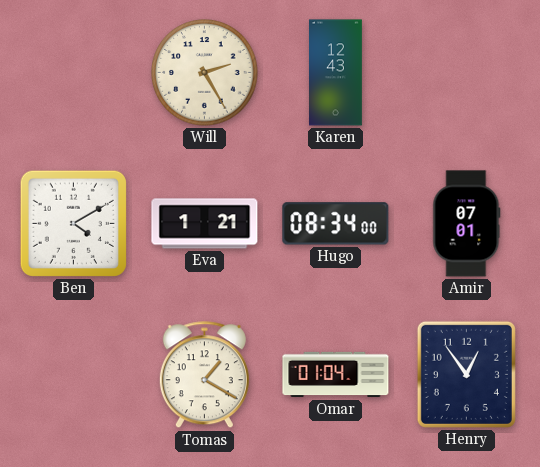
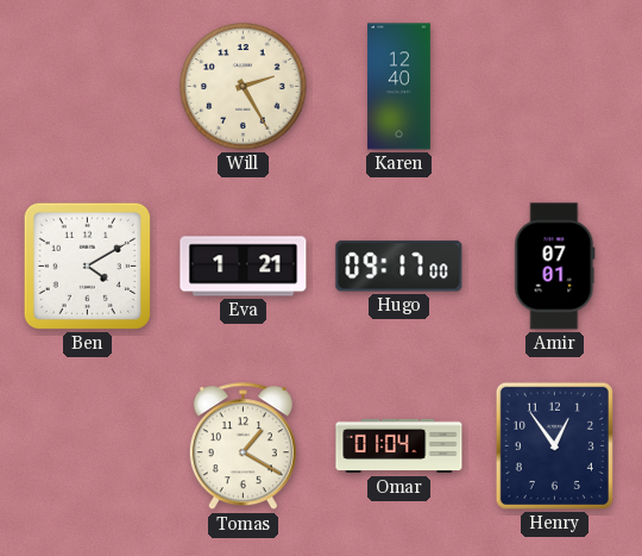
Karen: 12:43 -> 12:40
Hugo: 08:34 -> 09:17
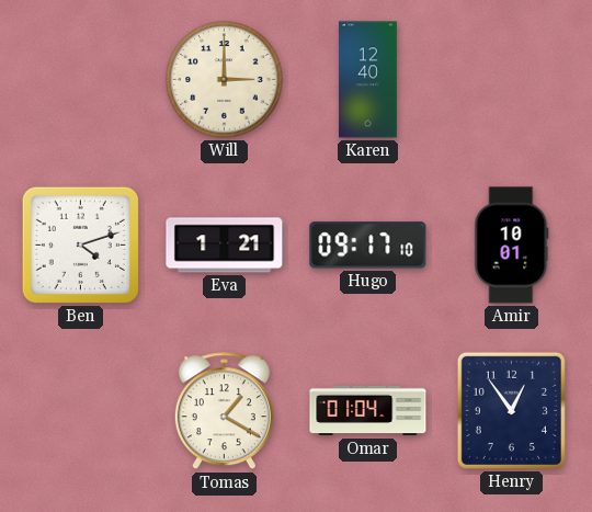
Will: 2:25 -> 3:00
Ben: 4:10 -> 4:12
Hugo: 09:17:00 -> 09:17:10
Amir: 07:01 -> 10:01
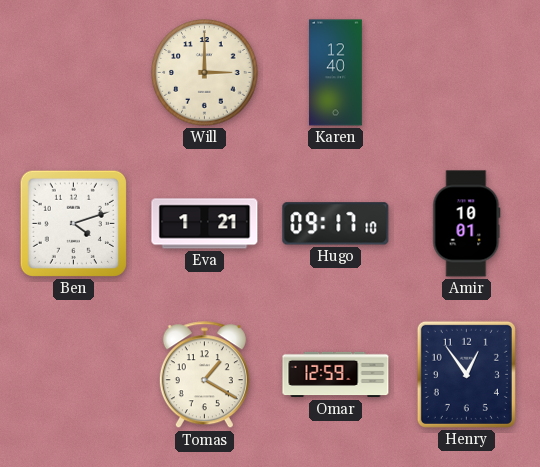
Omar: 01:04 -> 12:59
